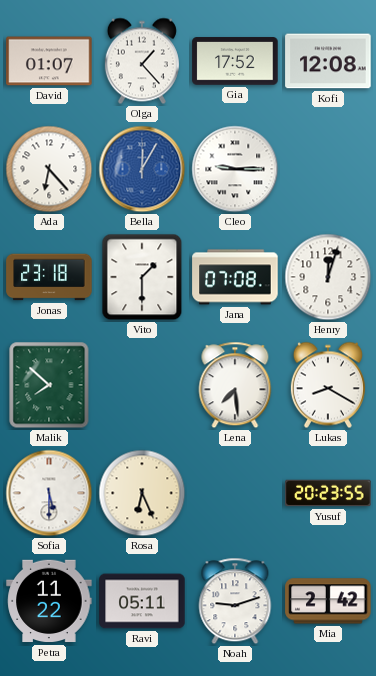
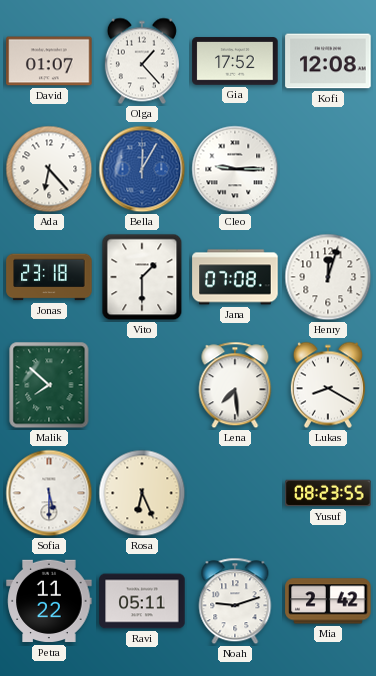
Yusuf: 20:23 -> 08:23
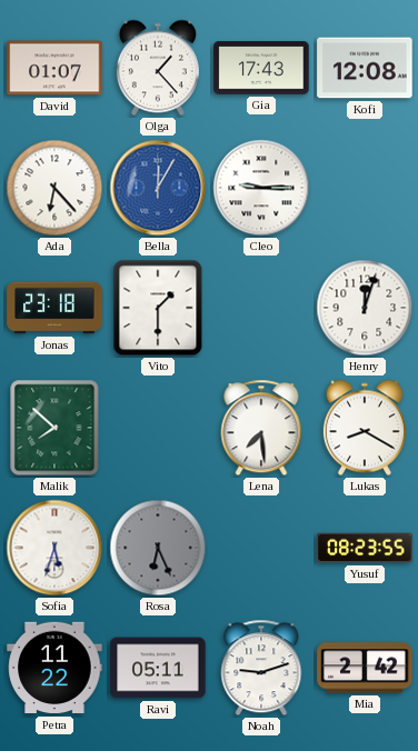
Gia: 17:52 -> 17:43
Jana: 07:08 -> none
Sofia: 5:30 -> 5:33
Rosa dial: cream -> grey
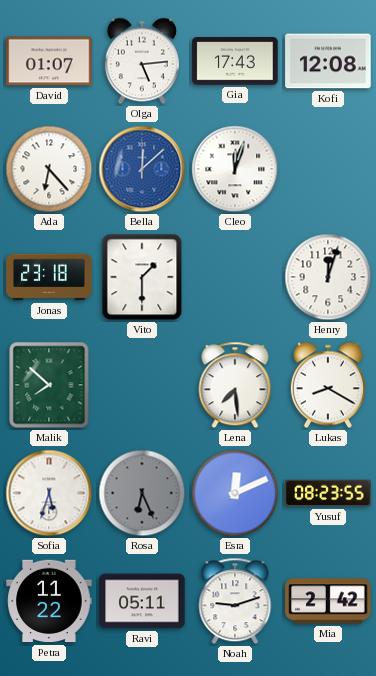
Olga: 1:23 -> 5:14
Bella: 12:05 -> 12:08
Cleo: 9:15 -> 12:03
Esra: none -> 12:11
